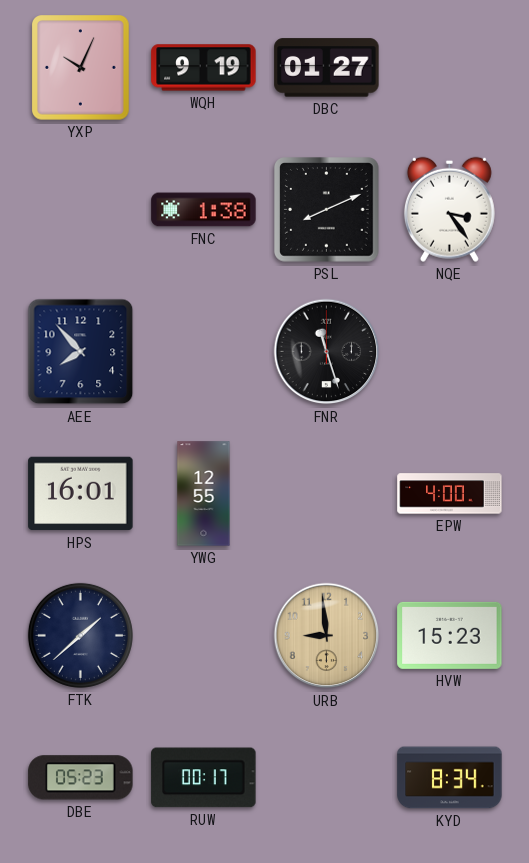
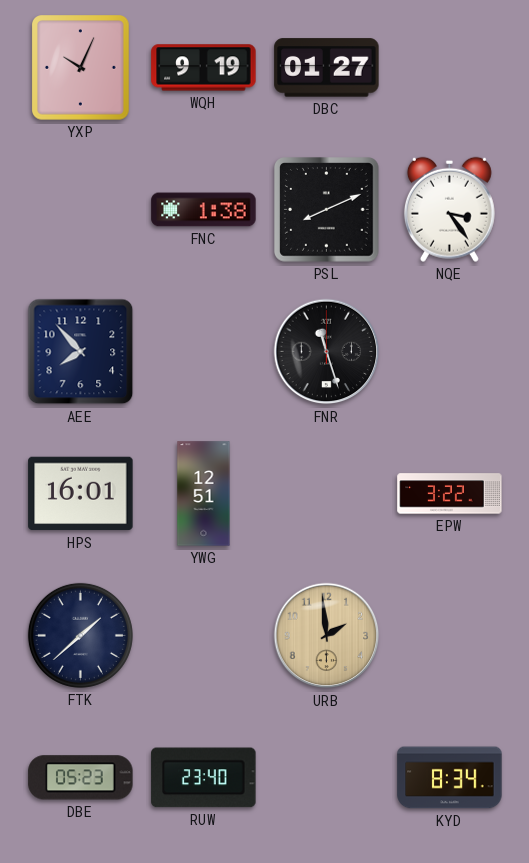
YWG: 12:55 -> 12:51
EPW: 4:00 -> 3:22
URB: 8:59 -> 1:59
HVW: 15:23 -> none
RUW: 00:17 -> 23:40
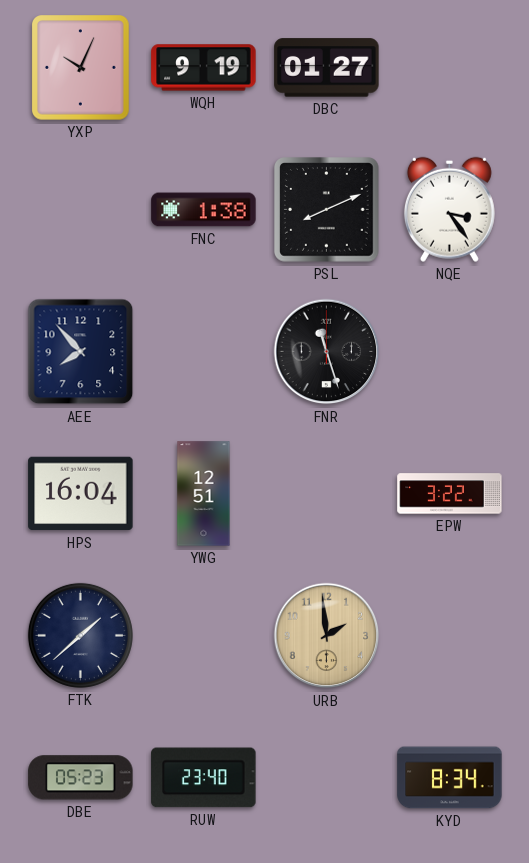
HPS: 16:01 -> 16:04
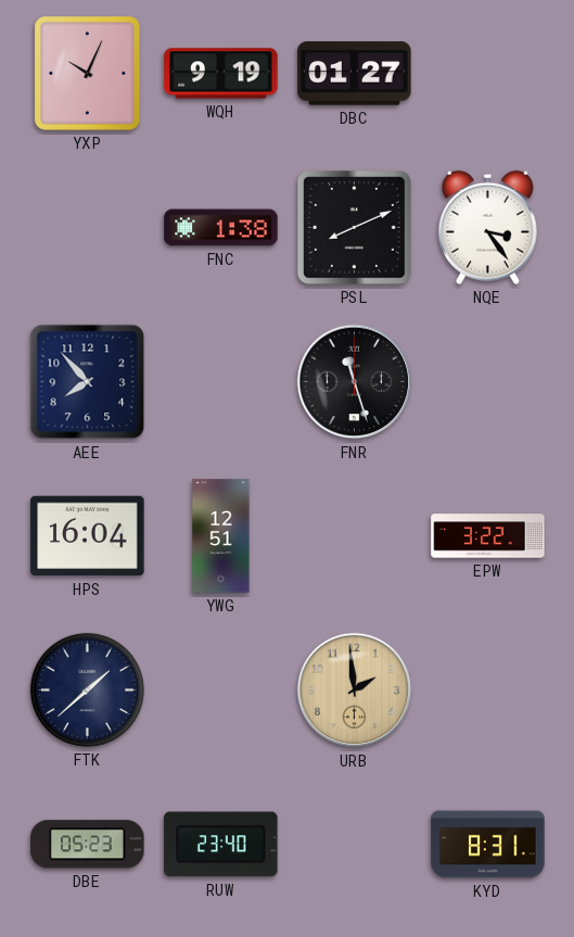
KYD: 8:34 -> 8:31
